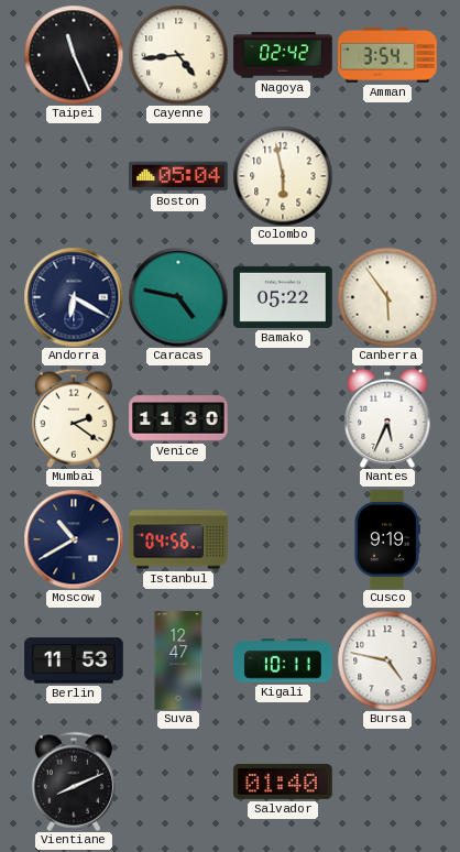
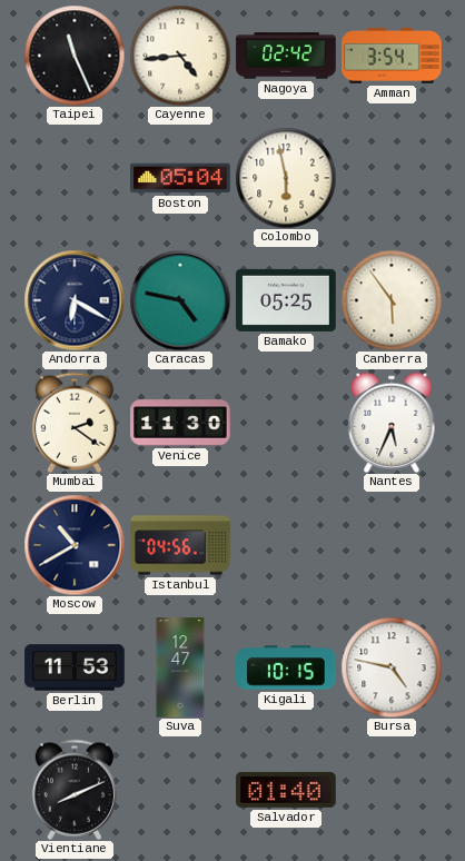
Bamako: 05:22 -> 05:25
Cusco: 9:19 -> none
Kigali: 10:11 -> 10:15
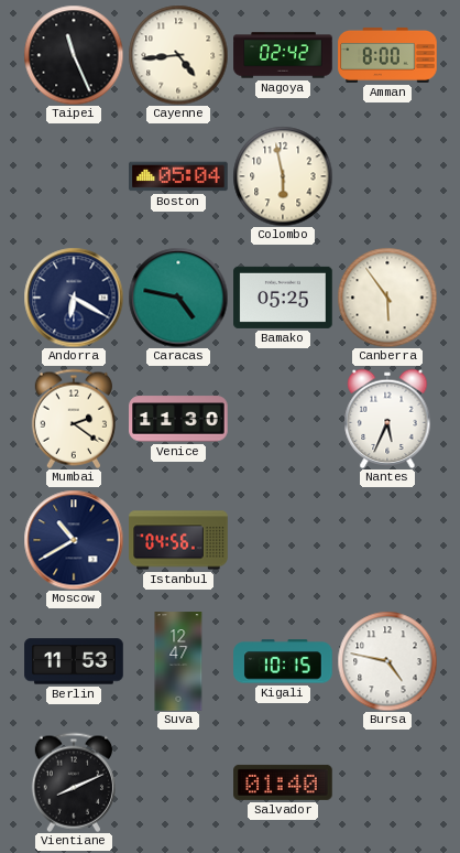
Amman: 3:54 -> 8:00
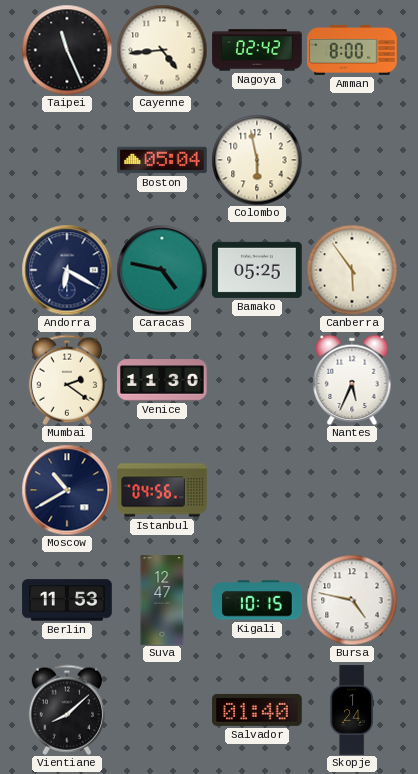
Vientiane: 8:11 -> 8:08
Skopje: none -> 1:24
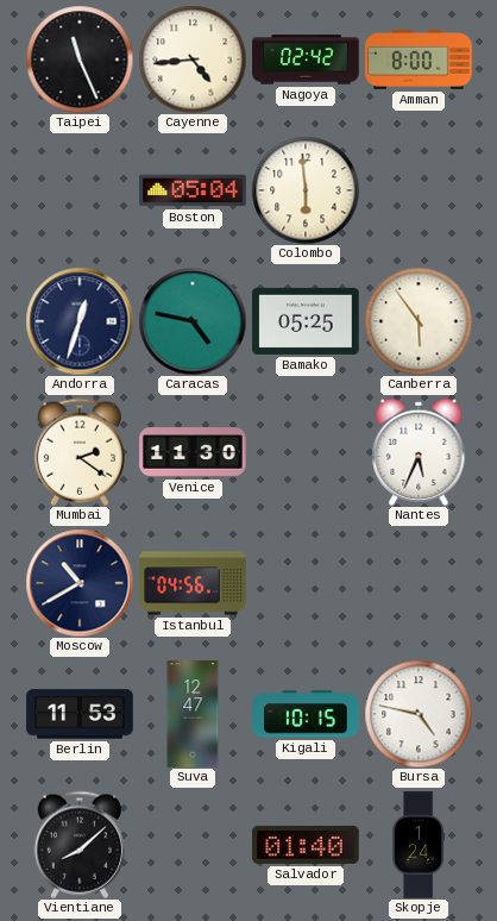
Colombo: 5:58 -> 5:59
Andorra: 6:20 -> 12:33
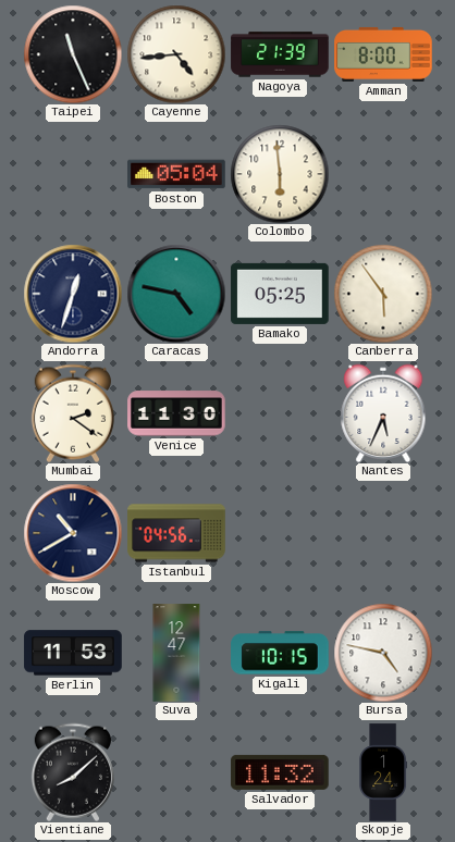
Nagoya: 02:42 -> 21:39
Salvador: 01:40 -> 11:32
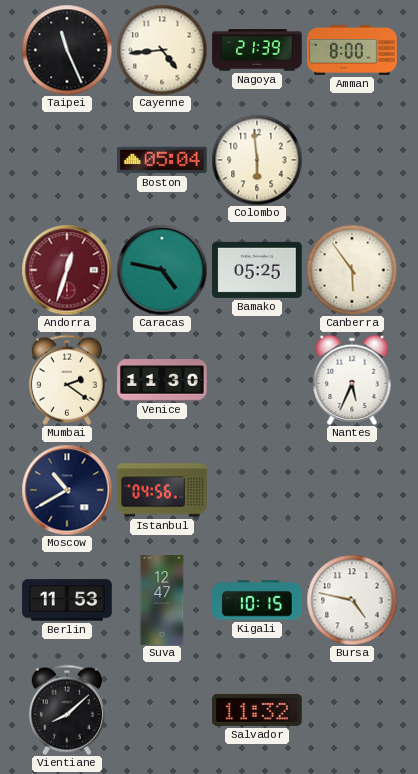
Andorra dial: navy -> burgundy
Skopje: 1:24 -> none
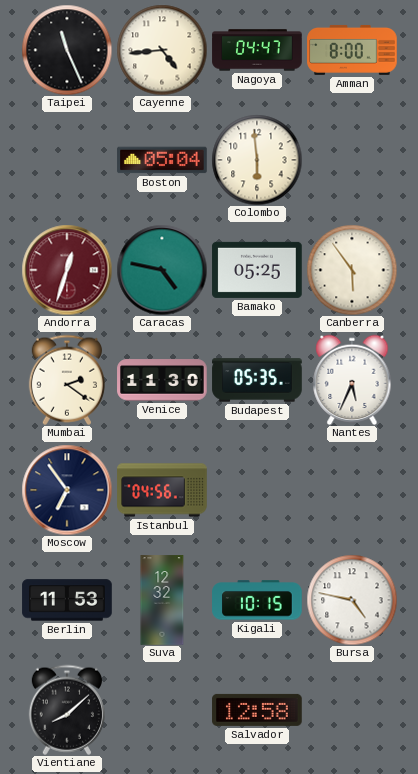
Nagoya: 21:39 -> 04:47
Budapest: none -> 05:35
Moscow: 10:40 -> 6:54
Suva: 12:47 -> 12:32
Salvador: 11:32 -> 12:58
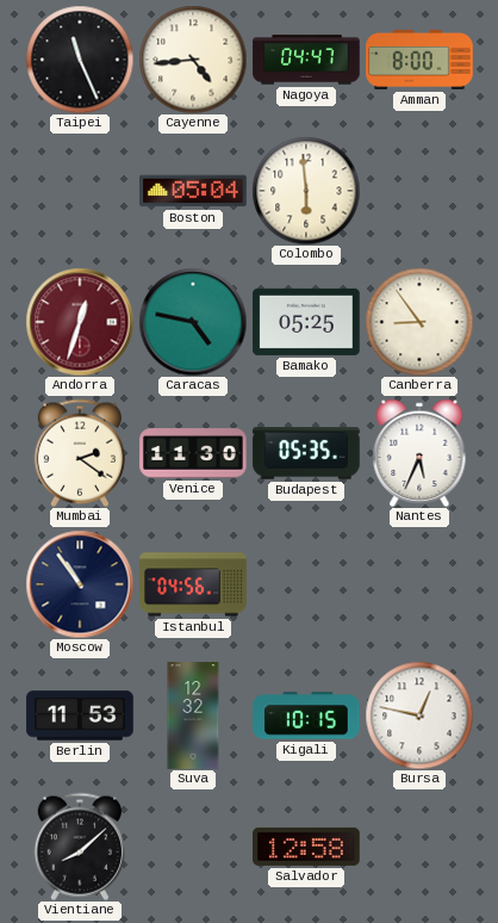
Canberra: 5:54 -> 8:54
Moscow: 6:54 -> 10:54
Bursa: 4:47 -> 12:47
